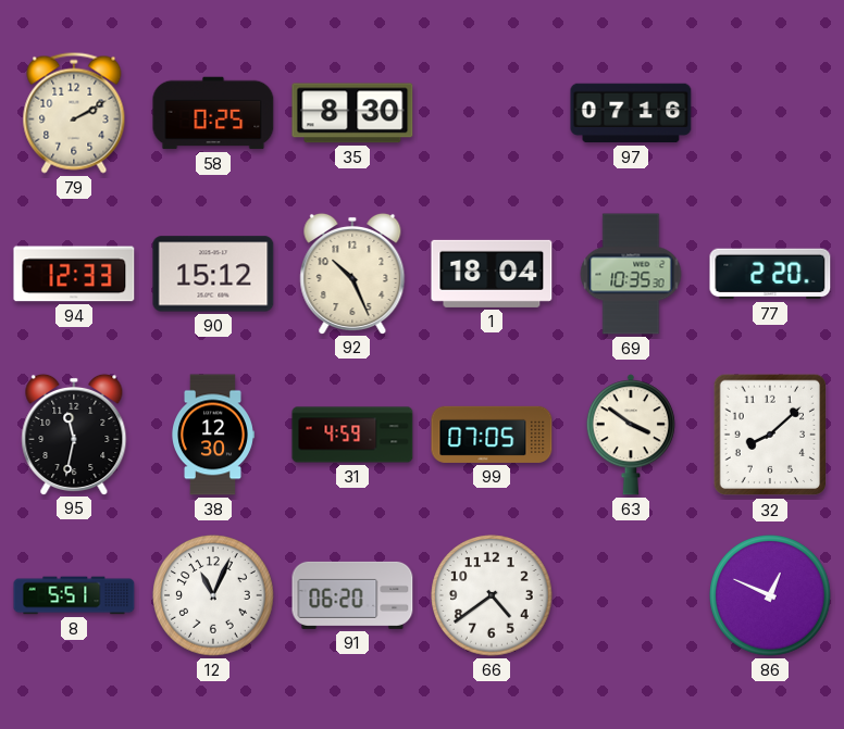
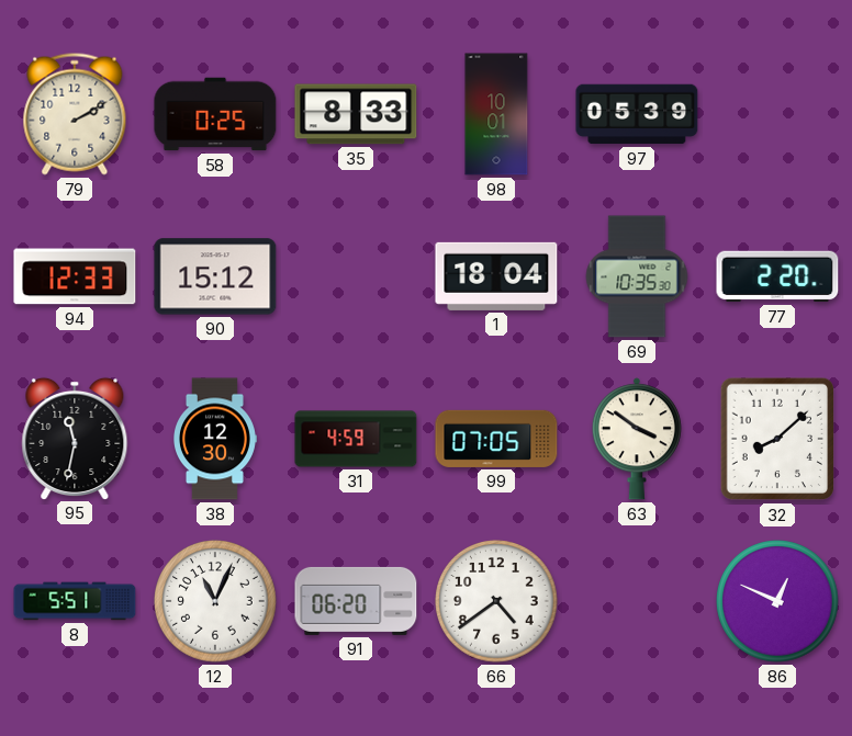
35: 8:30 -> 8:33
98: none -> 10:01
97: 07:16 -> 05:39
92: 10:26 -> none
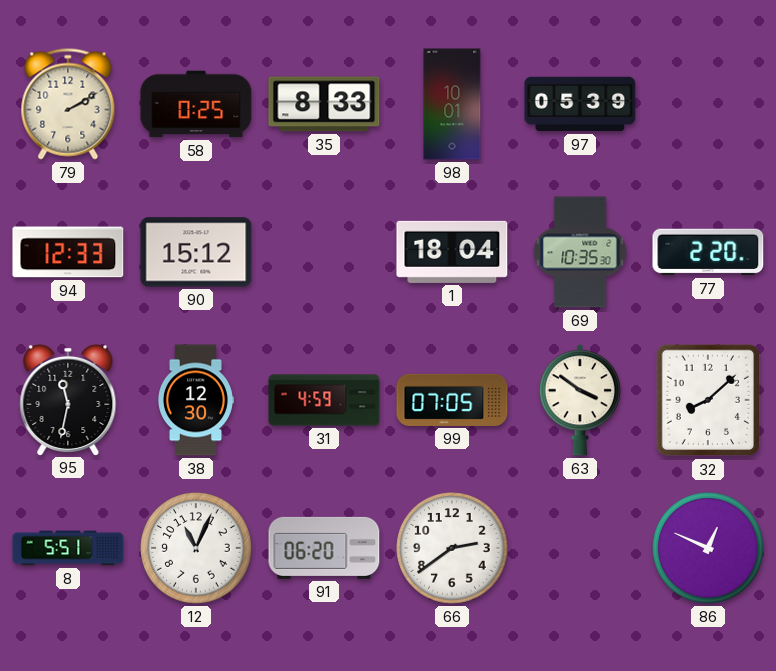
66: 4:39 -> 2:39
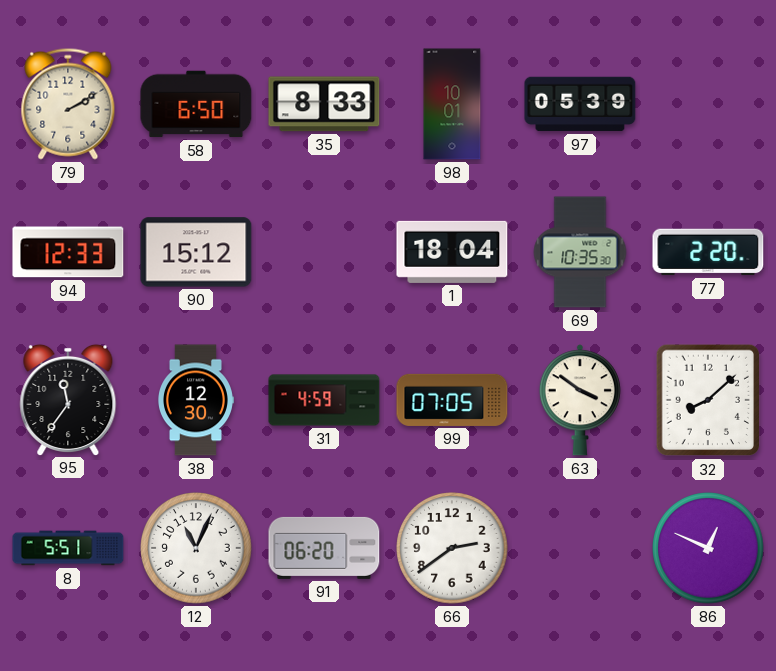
58: 0:25 -> 6:50
95: 11:32 -> 11:36
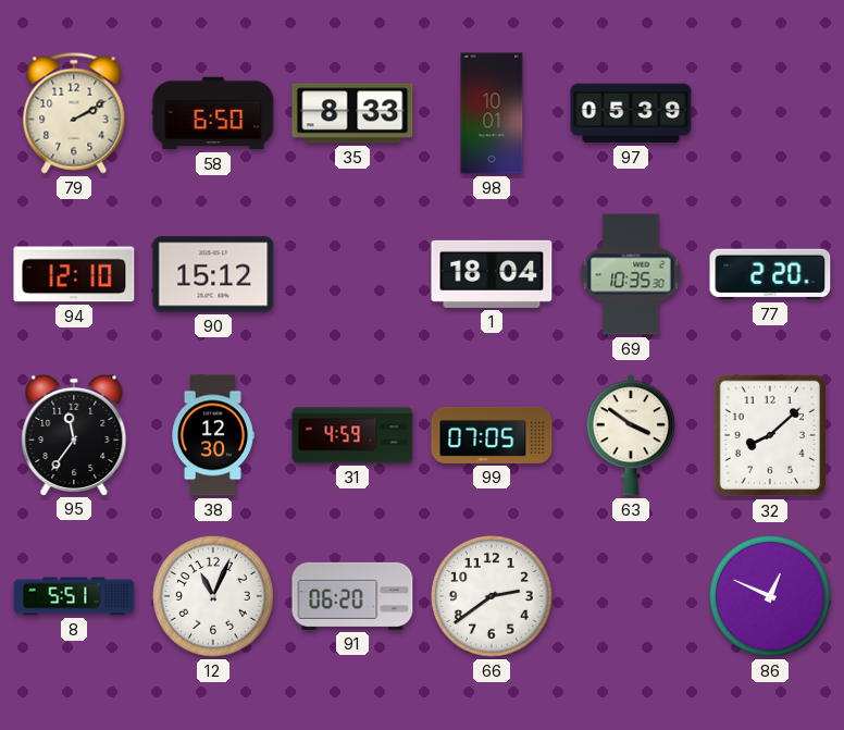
94: 12:33 -> 12:10
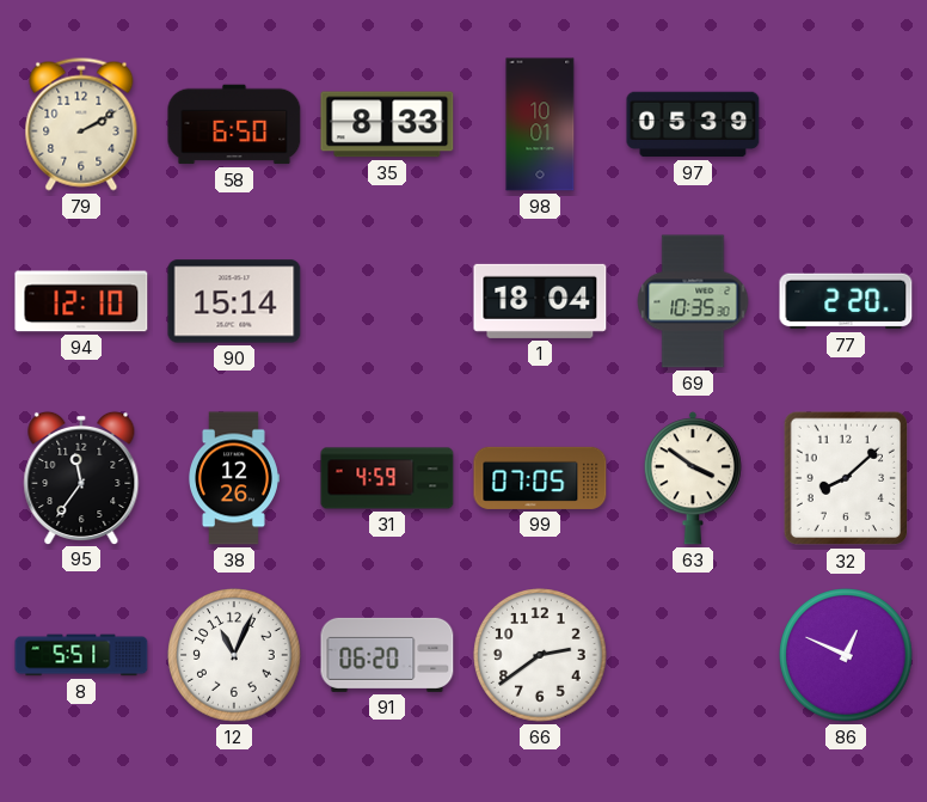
90: 15:12 -> 15:14
38: 12:30 -> 12:26
